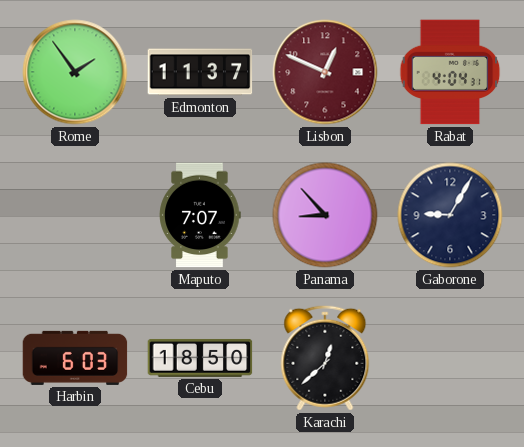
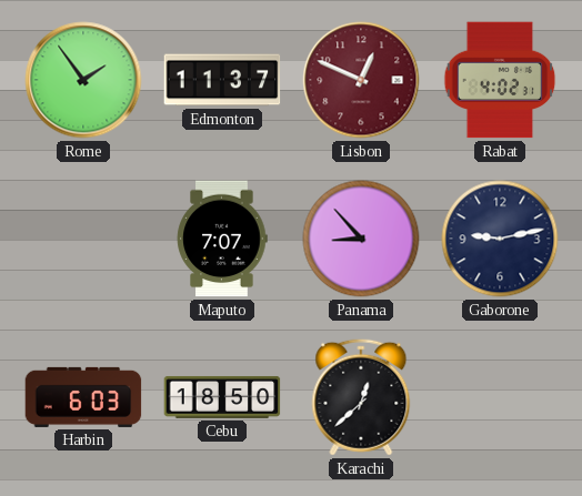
Rabat: 4:04 -> 4:02
Gaborone: 9:05 -> 9:13
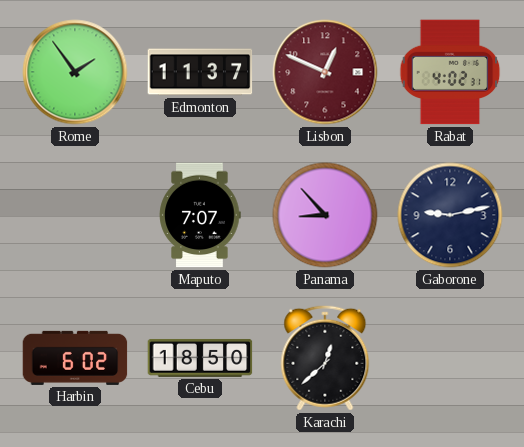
Harbin: 6:03 -> 6:02
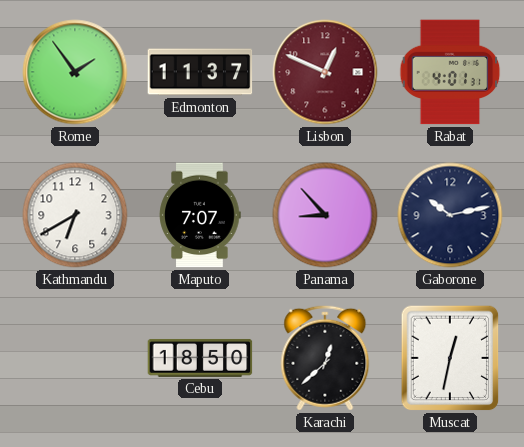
Rabat: 4:02 -> 4:01
Kathmandu: none -> 6:40
Gaborone: 9:13 -> 10:13
Harbin: 6:02 -> none
Muscat: none -> 12:32
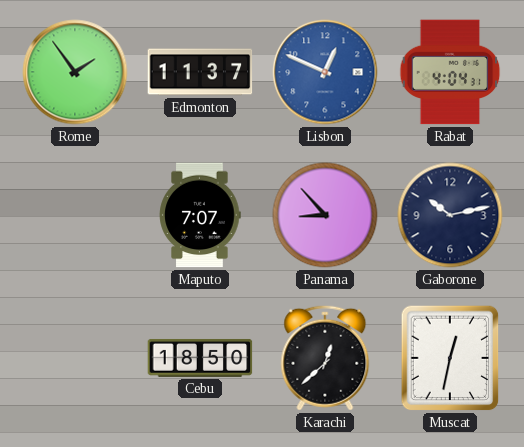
Lisbon dial: burgundy -> blue
Rabat: 4:01 -> 4:04
Kathmandu: 6:40 -> none
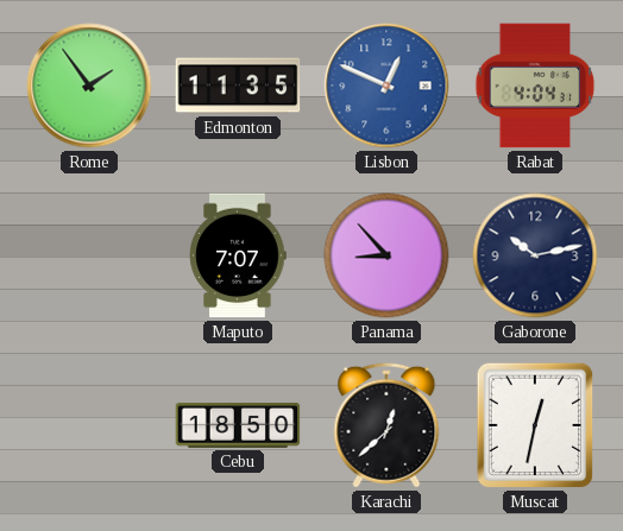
Edmonton: 11:37 -> 11:35
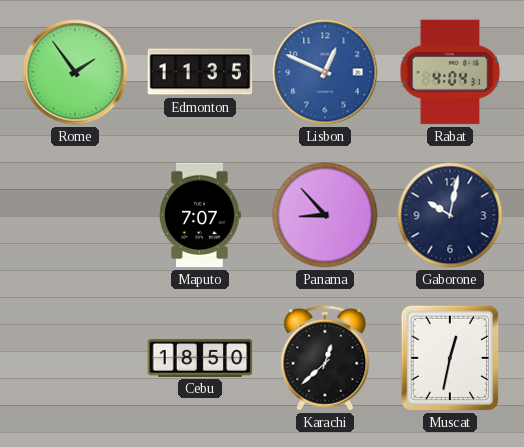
Gaborone: 10:13 -> 10:02
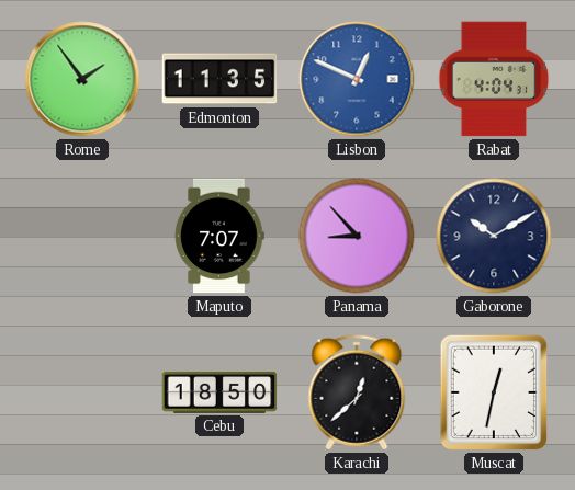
Gaborone: 10:02 -> 10:10
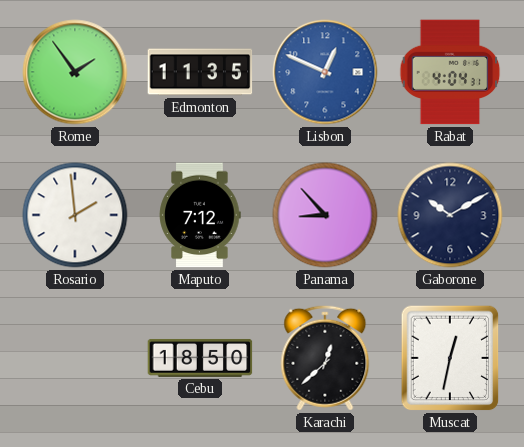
Rosario: none -> 1:59
Maputo: 7:07 -> 7:12
